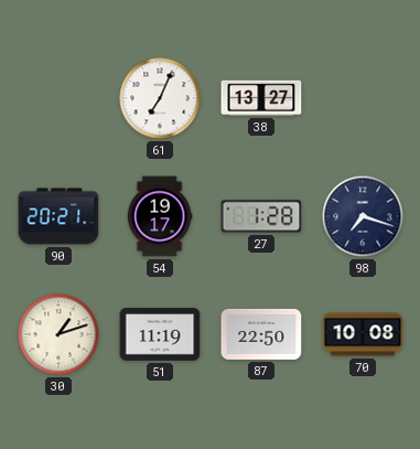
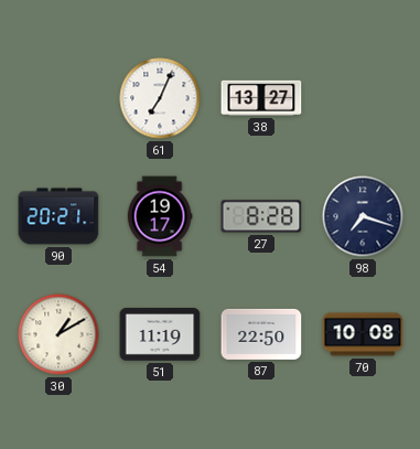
27: 1:28 -> 8:28
30: 1:12 -> 1:10
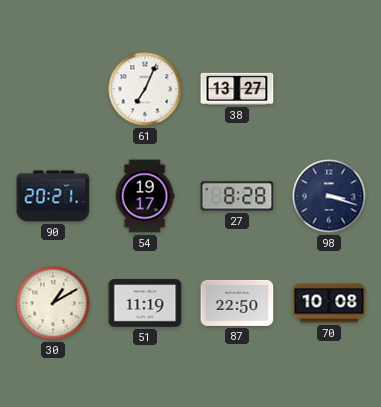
98: 7:18 -> 3:18
